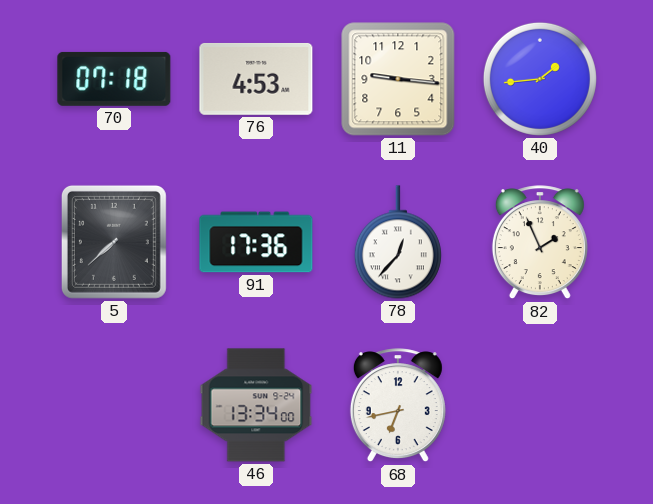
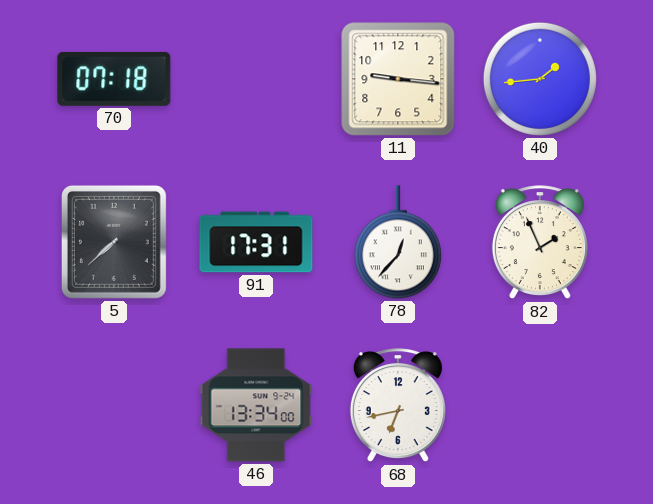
76: 4:53 -> none
91: 17:36 -> 17:31
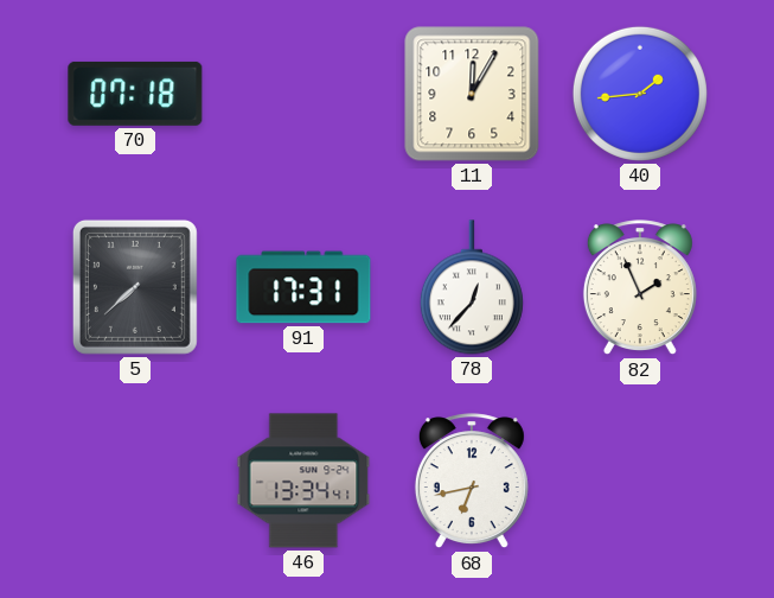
11: 9:16 -> 12:05
46: 13:34:00 -> 13:34:41
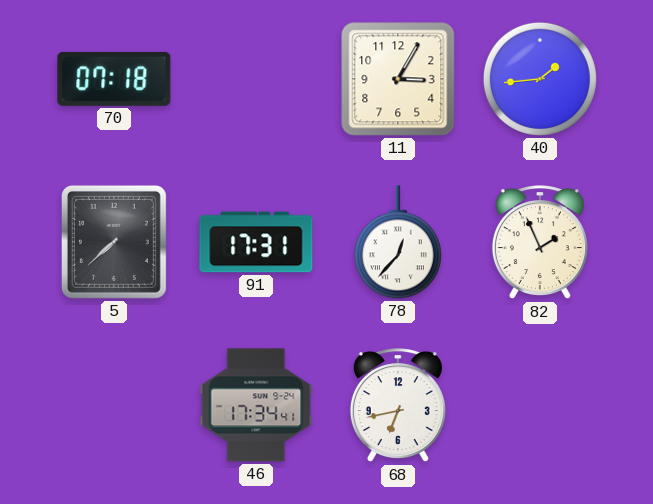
11: 12:05 -> 3:05
46: 13:34 -> 17:34
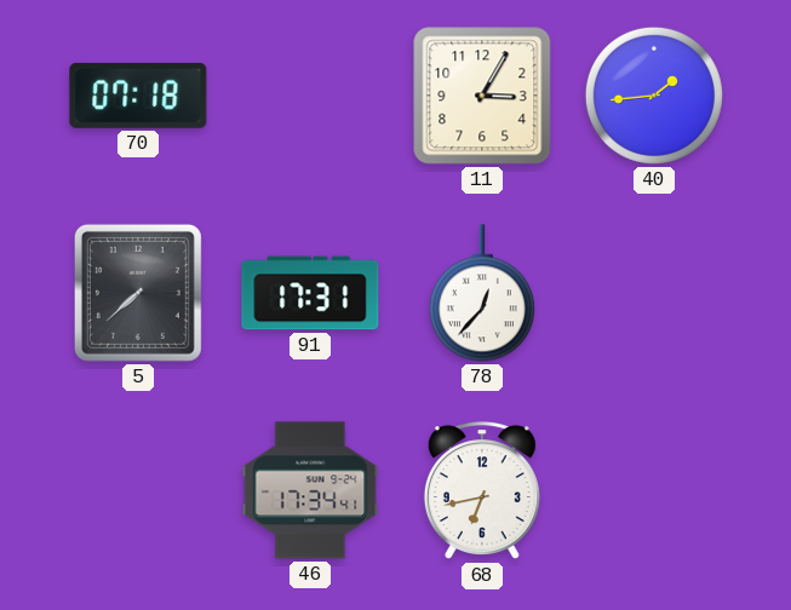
82: 1:56 -> none
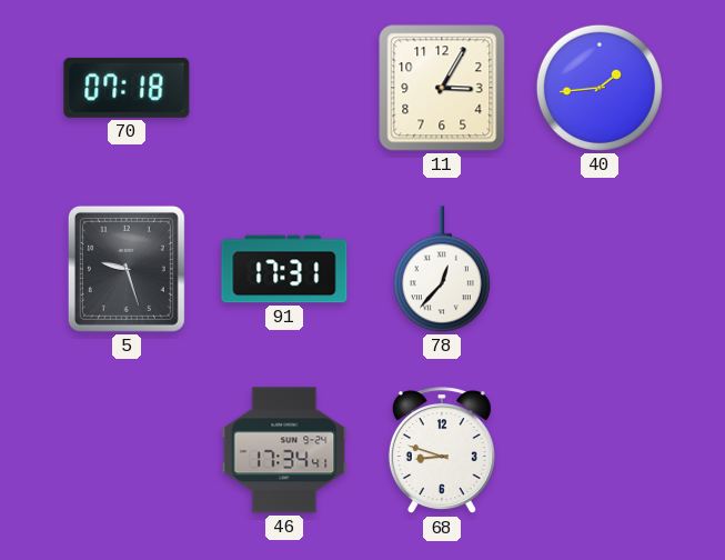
5: 7:38 -> 9:27
68: 6:43 -> 8:48
